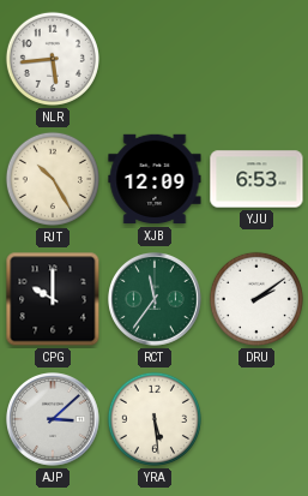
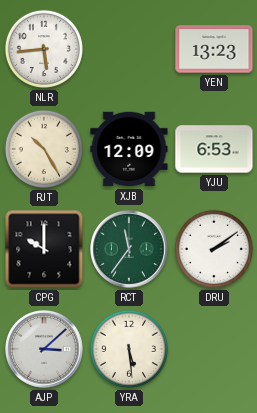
YEN: none -> 13:23
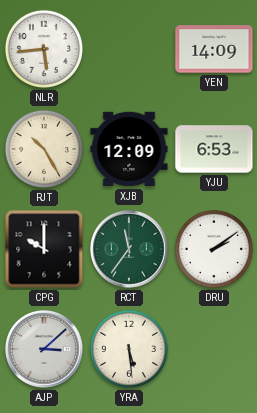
YEN: 13:23 -> 14:09
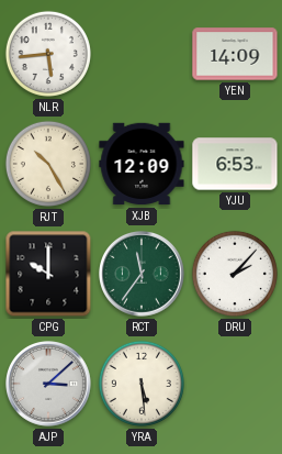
DRU: 2:09 -> 2:07
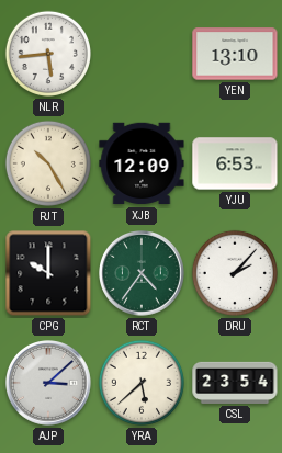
YEN: 14:09 -> 13:10
RCT: 11:36 -> 4:36
YRA: 5:29 -> 5:38
CSL: none -> 23:54
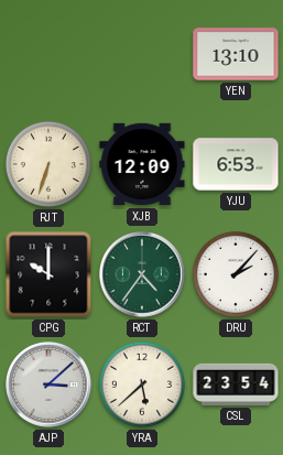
NLR: 5:44 -> none
RJT: 10:25 -> 6:33
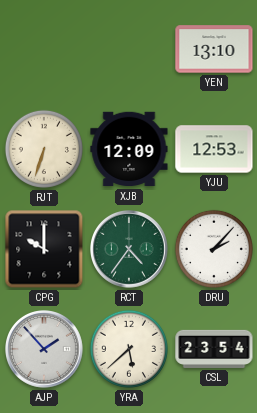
YJU: 6:53 -> 12:53
AJP: 3:08 -> 1:53
